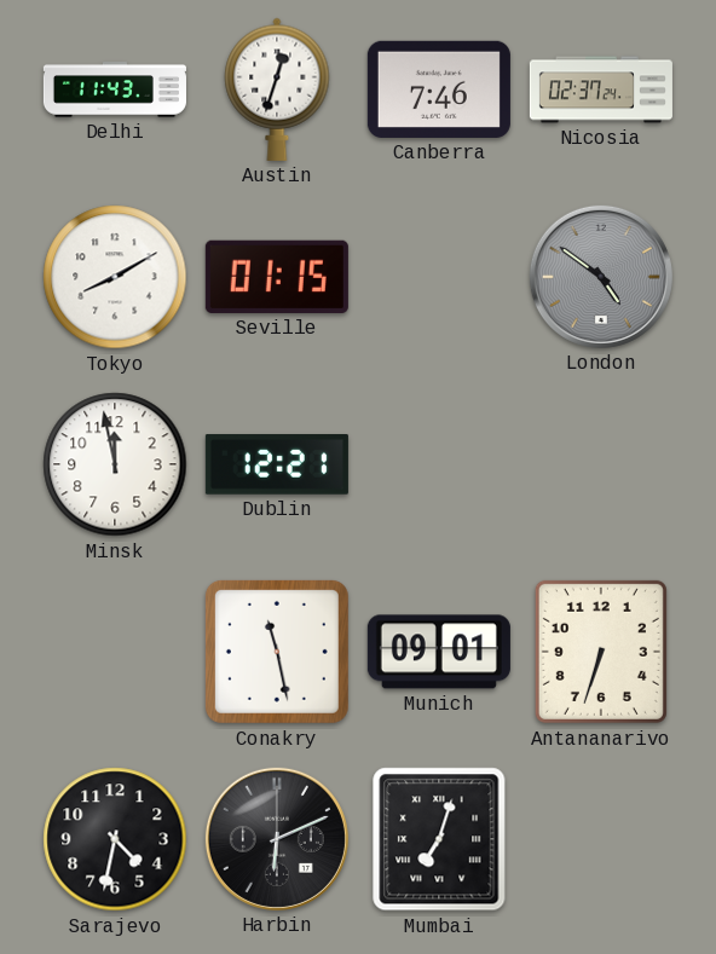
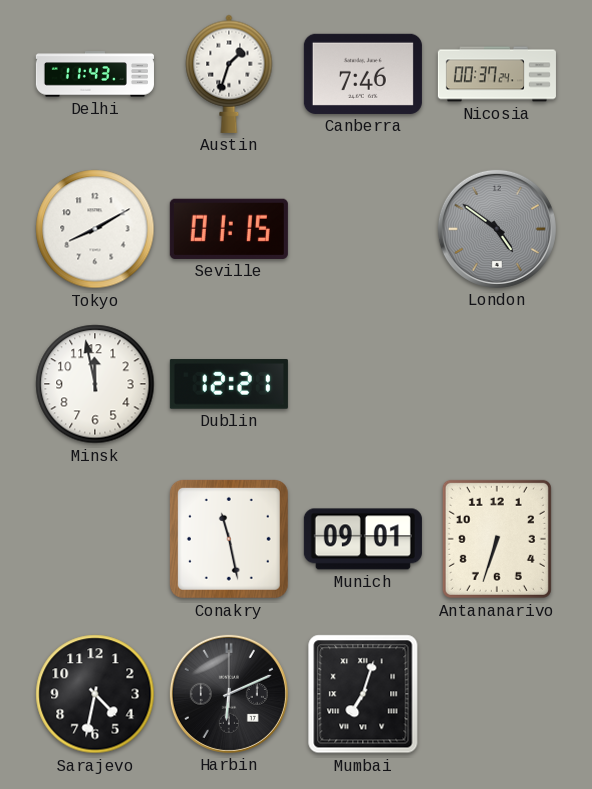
Austin: 12:33 -> 1:33
Nicosia: 02:37 -> 00:37
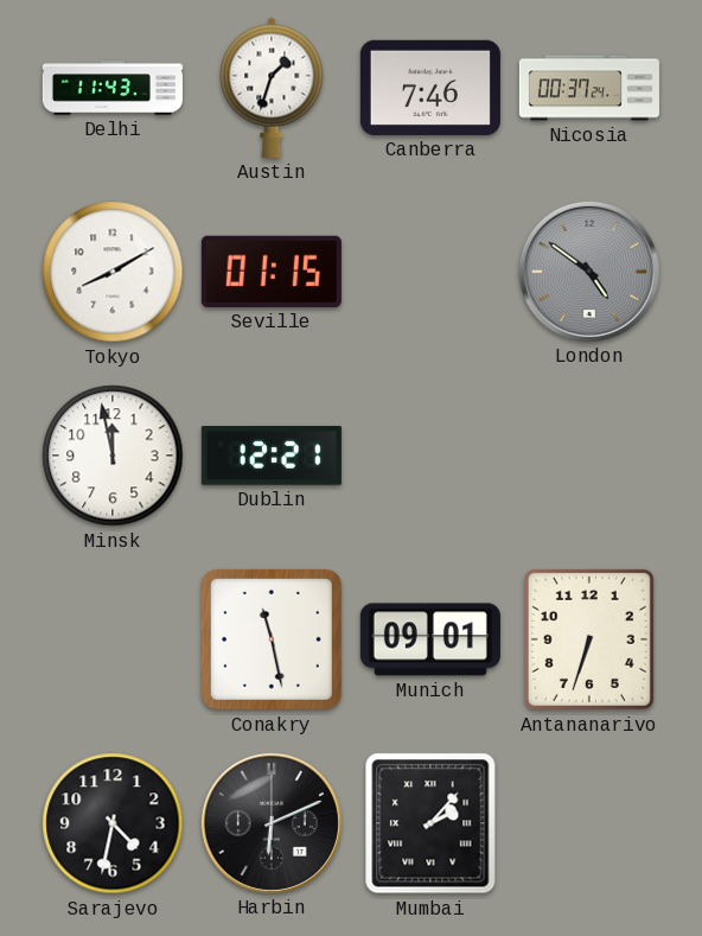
Mumbai: 7:03 -> 2:07
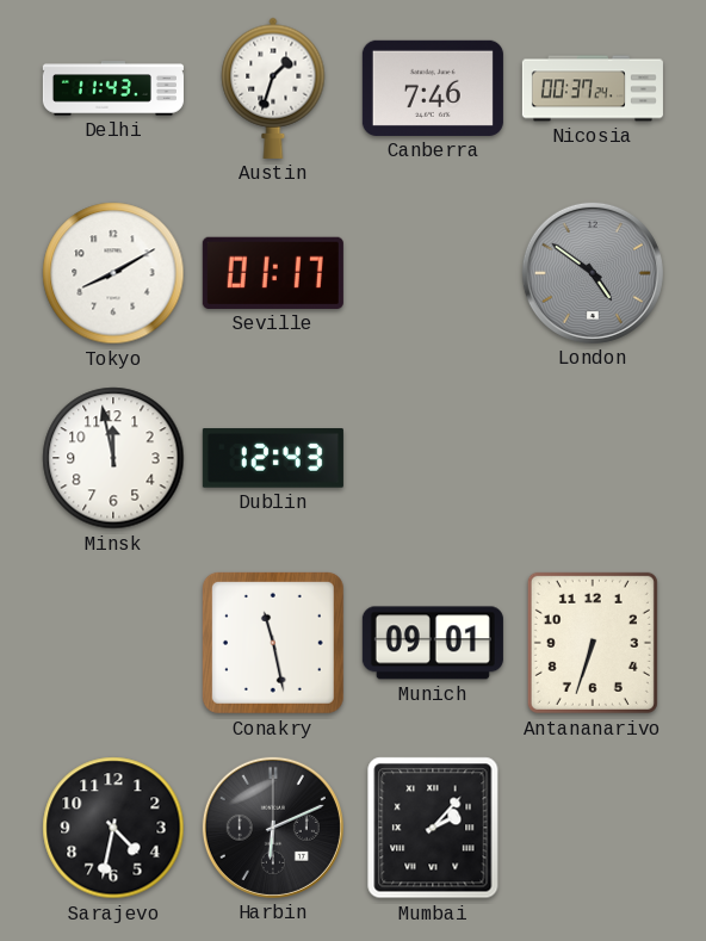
Seville: 01:15 -> 01:17
Dublin: 12:21 -> 12:43
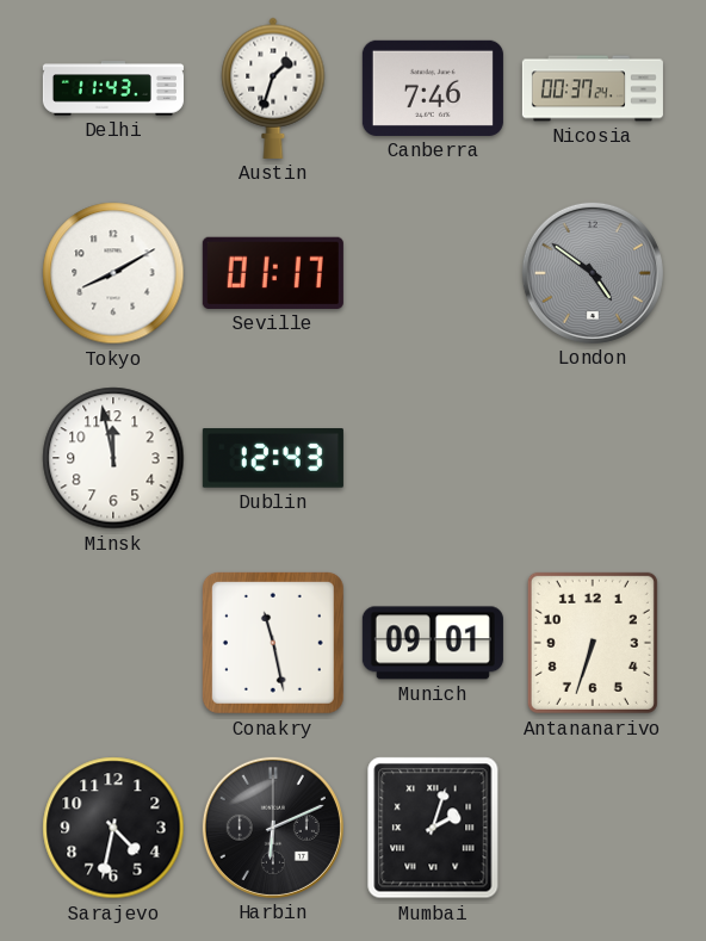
Mumbai: 2:07 -> 2:03
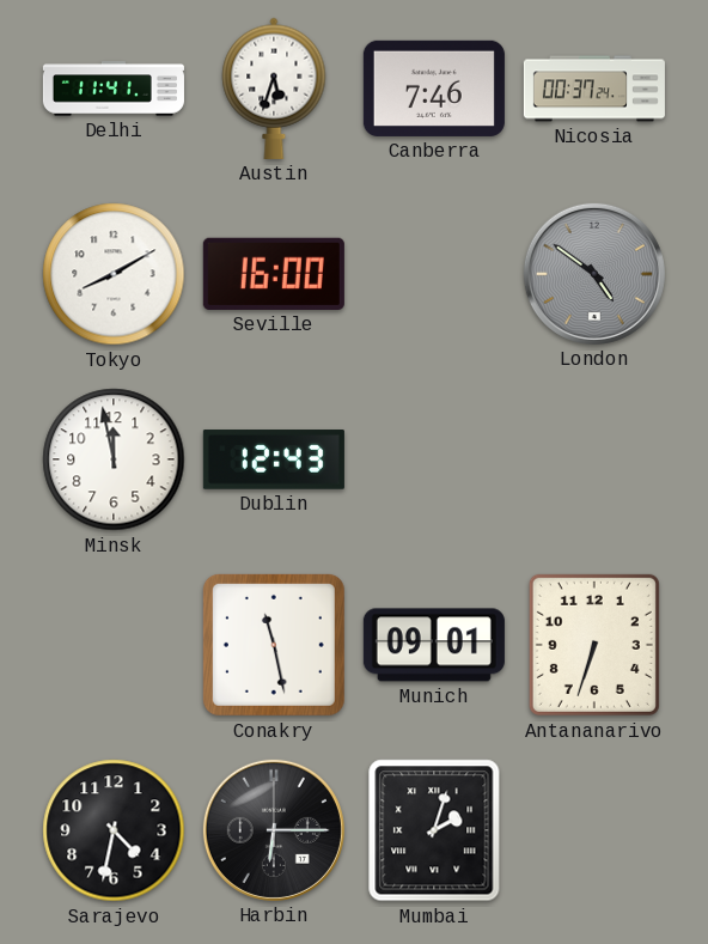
Delhi: 11:43 -> 11:41
Austin: 1:33 -> 5:33
Seville: 01:17 -> 16:00
Harbin: 6:11 -> 6:15
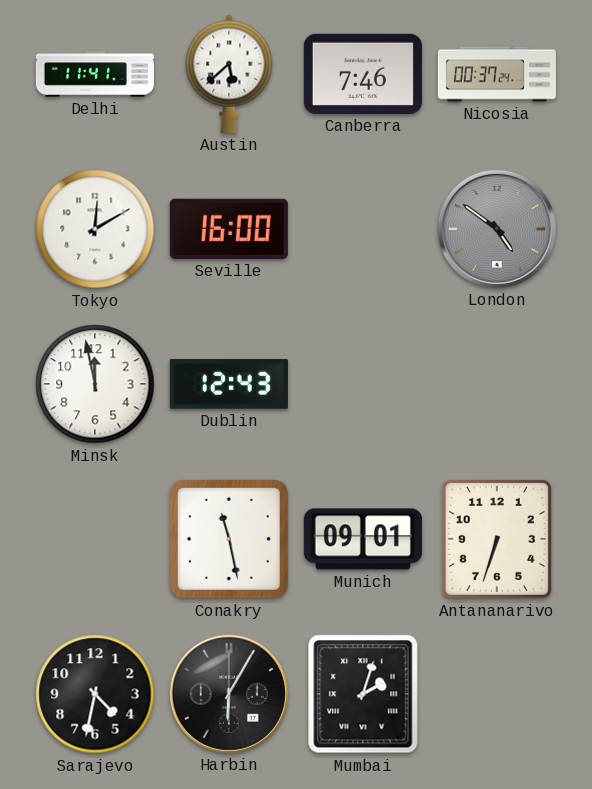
Austin: 5:33 -> 5:38
Tokyo: 8:10 -> 12:10
Harbin: 6:15 -> 6:05
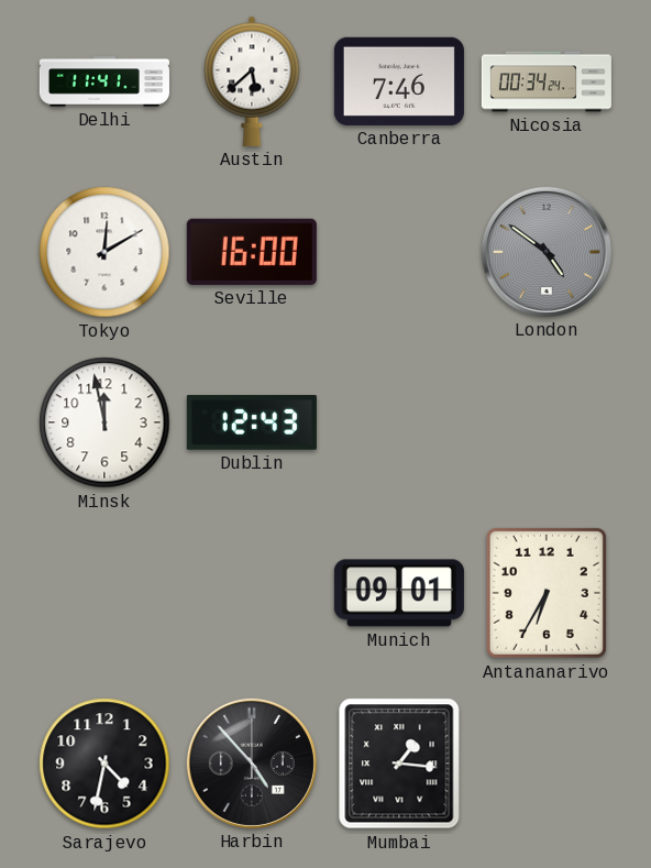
Nicosia: 00:37 -> 00:34
Conakry: 11:28 -> none
Antananarivo: 6:33 -> 6:35
Harbin: 6:05 -> 4:53
Mumbai: 2:03 -> 1:16
